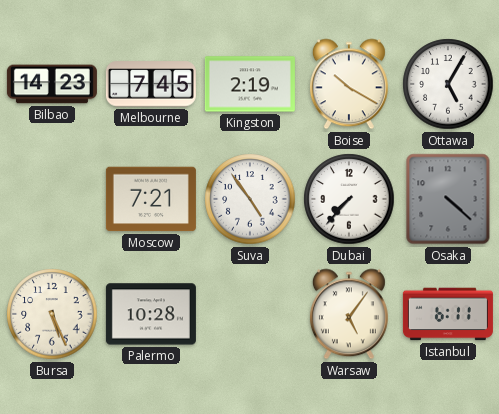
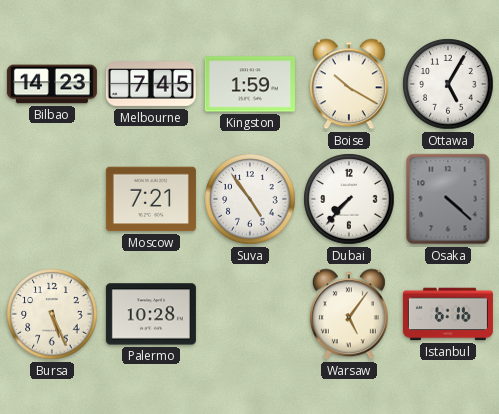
Kingston: 2:19 -> 1:59
Istanbul: 6:11 -> 6:16
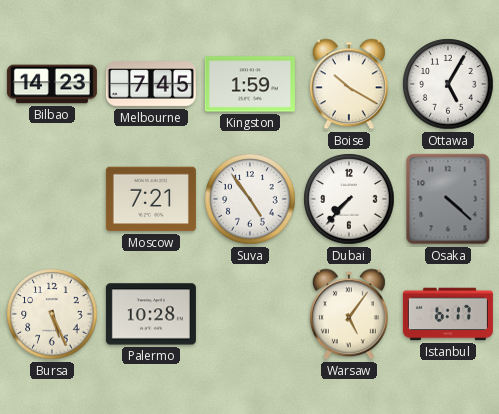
Istanbul: 6:16 -> 6:17
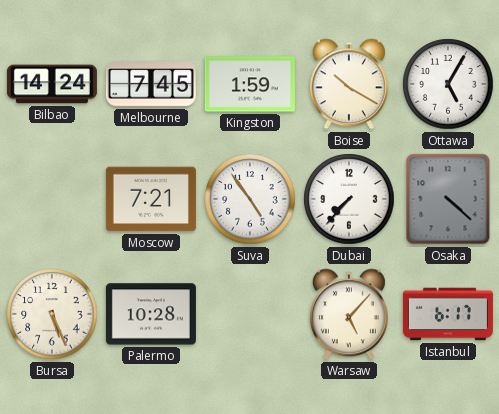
Bilbao: 14:23 -> 14:24
Warsaw: 5:06 -> 5:07
